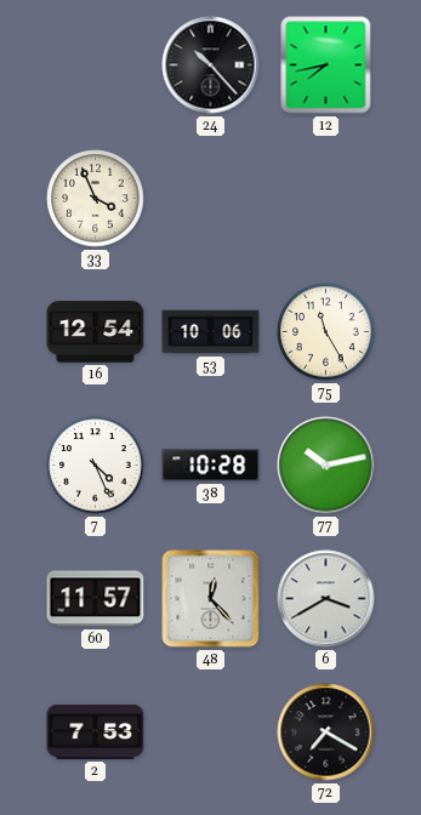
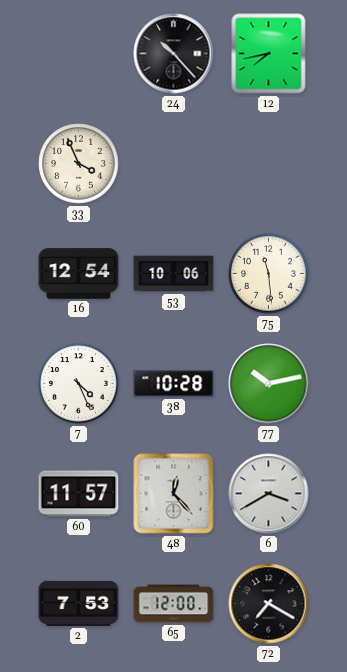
75: 11:25 -> 11:29
65: none -> 12:00
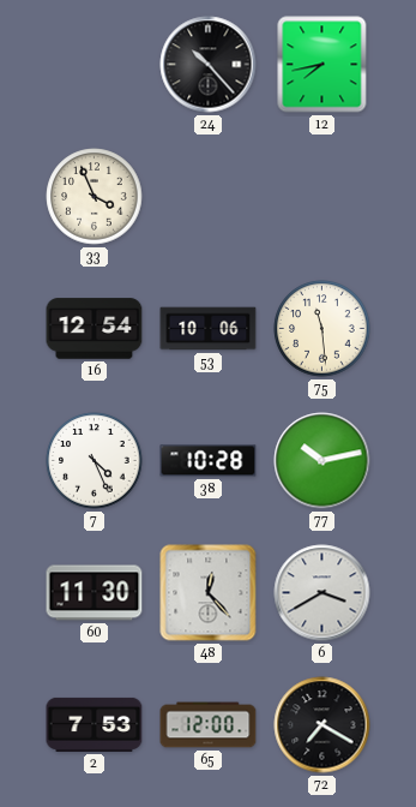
60: 11:57 -> 11:30
